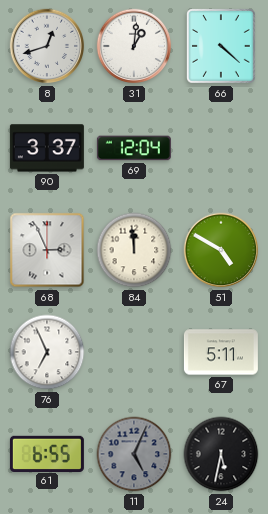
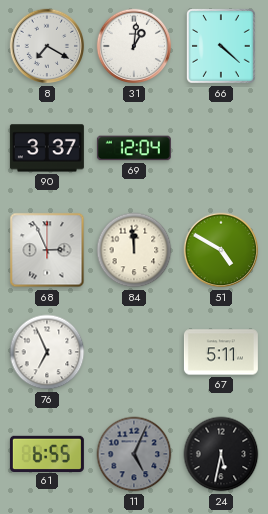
8: 12:42 -> 7:20
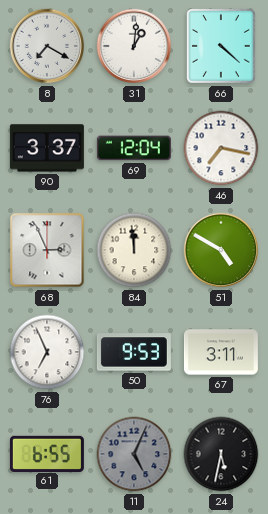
46: none -> 7:17
50: none -> 9:53
67: 5:11 -> 3:11
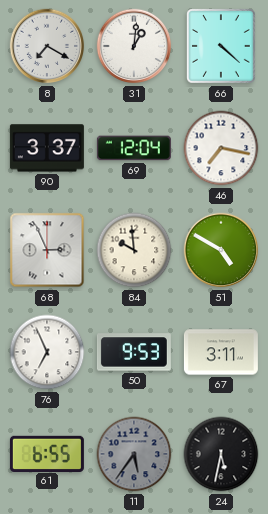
84: 11:59 -> 9:59
11: 5:04 -> 5:36
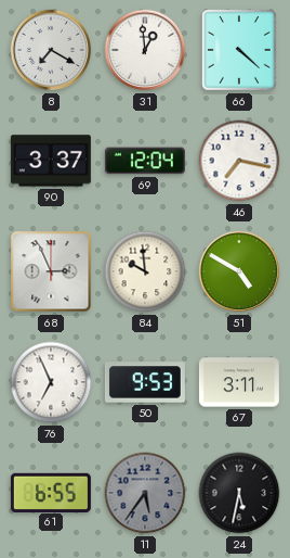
31: 1:01 -> 12:59
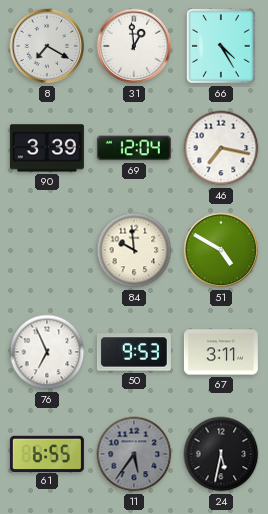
66: 4:22 -> 4:25
90: 3:37 -> 3:39
68: 2:56 -> none
